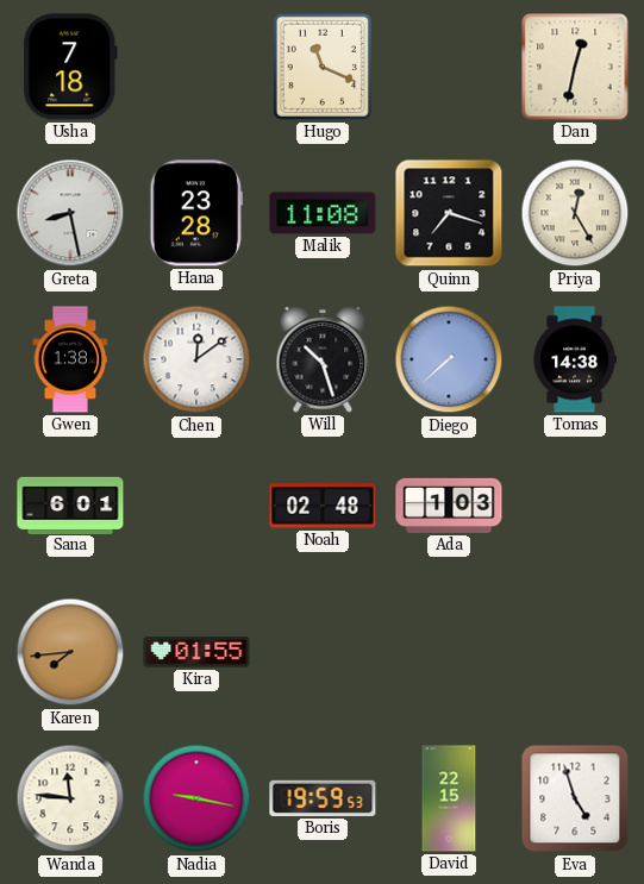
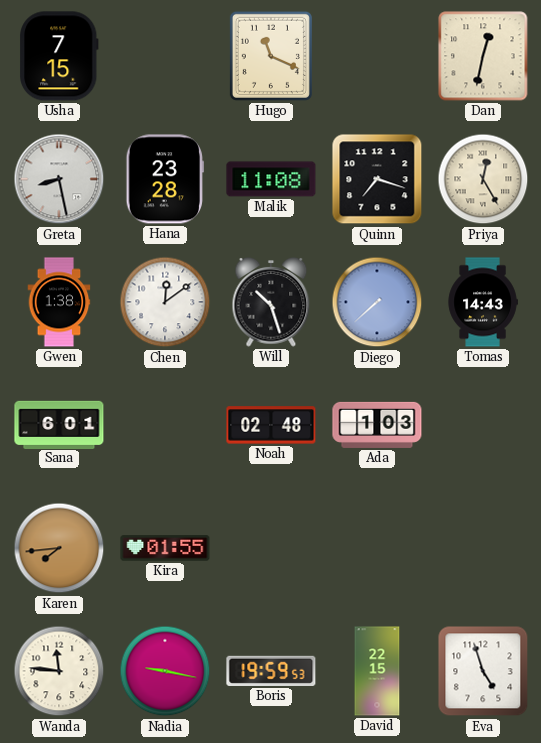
Usha: 7:18 -> 7:15
Tomas: 14:38 -> 14:43
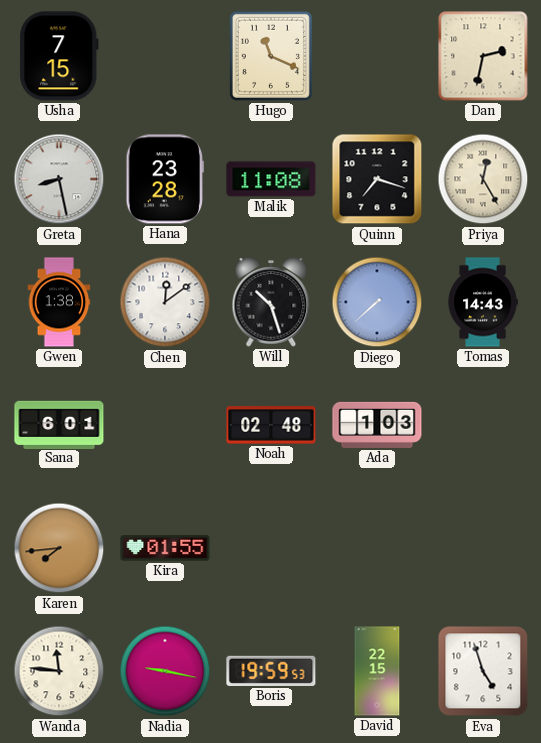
Dan: 12:32 -> 2:32
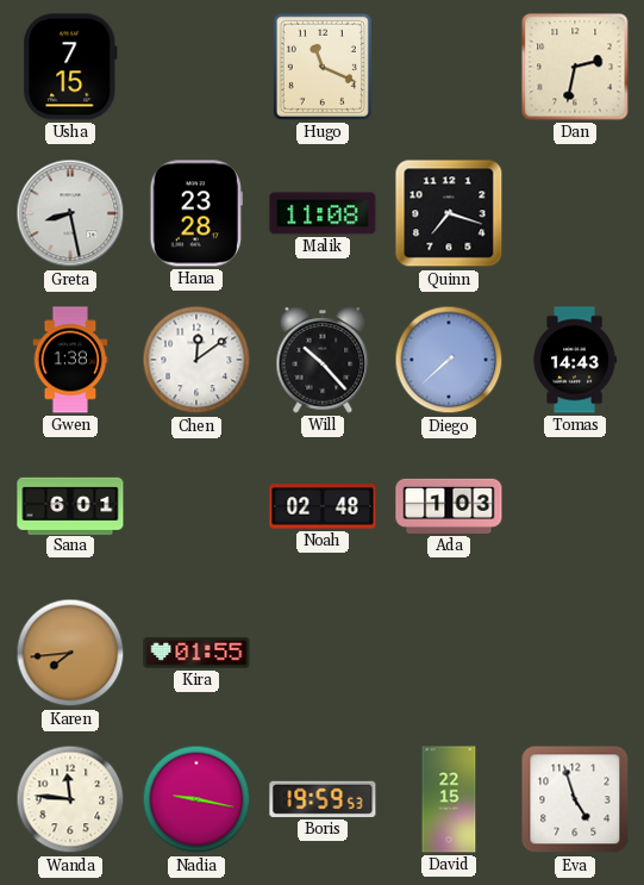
Priya: 12:25 -> none
Will: 10:27 -> 10:23
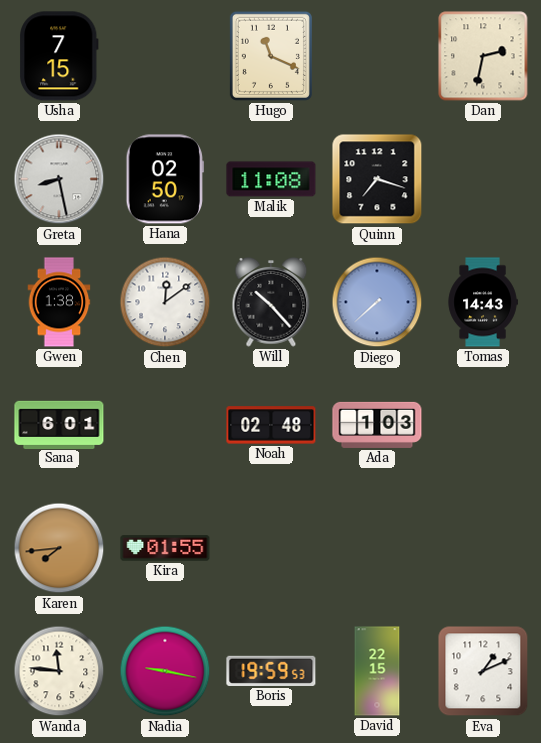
Hana: 23:28 -> 02:50
Eva: 4:57 -> 1:11
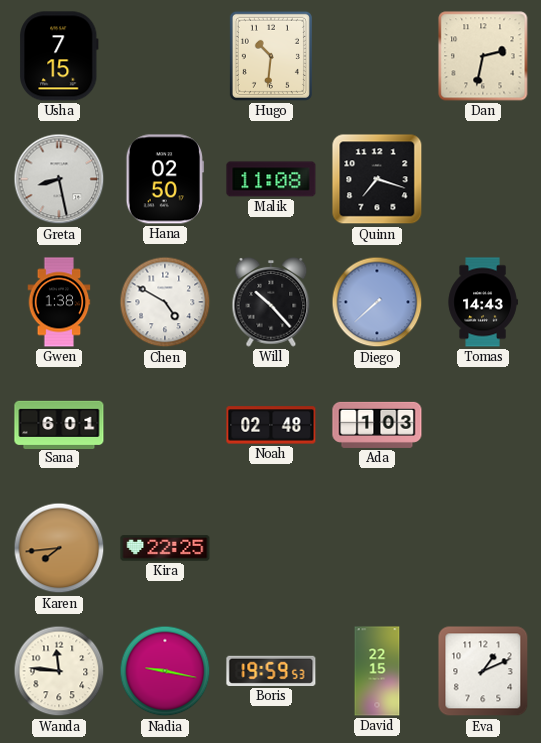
Hugo: 11:19 -> 10:31
Chen: 12:09 -> 4:50
Kira: 01:55 -> 22:25
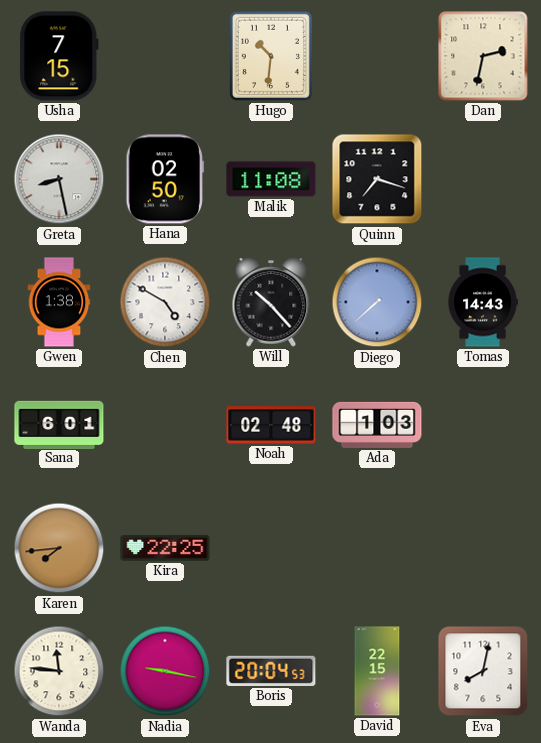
Boris: 19:59 -> 20:04
Eva: 1:11 -> 8:02
